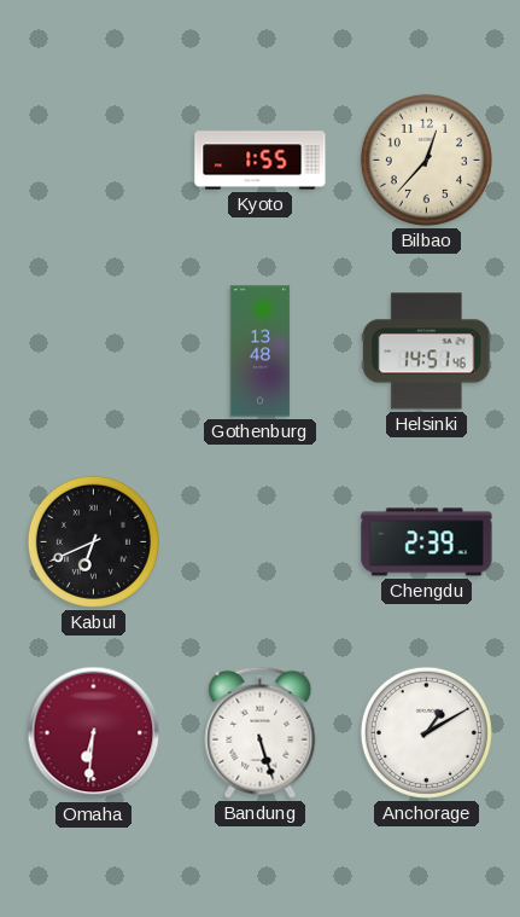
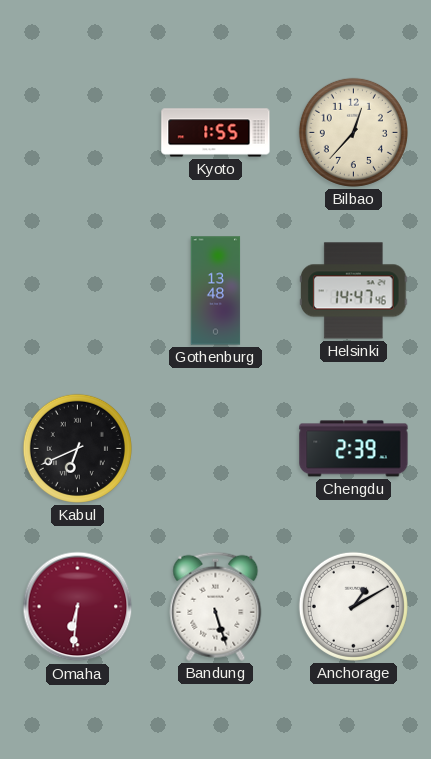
Helsinki: 14:51 -> 14:47
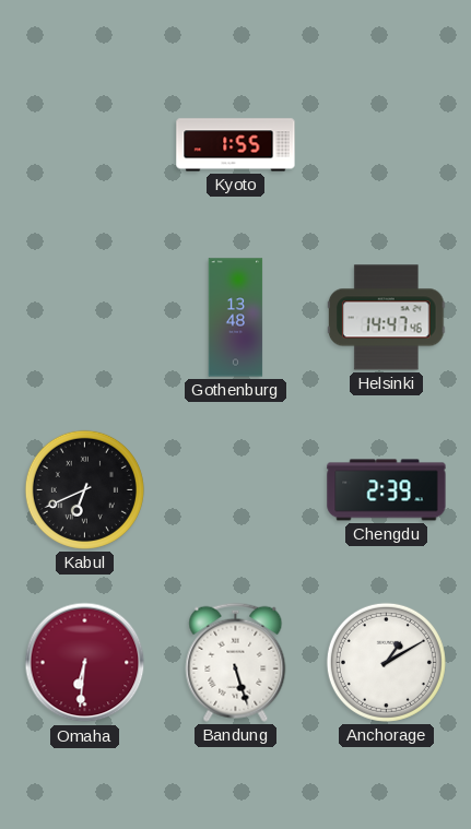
Bilbao: 12:37 -> none
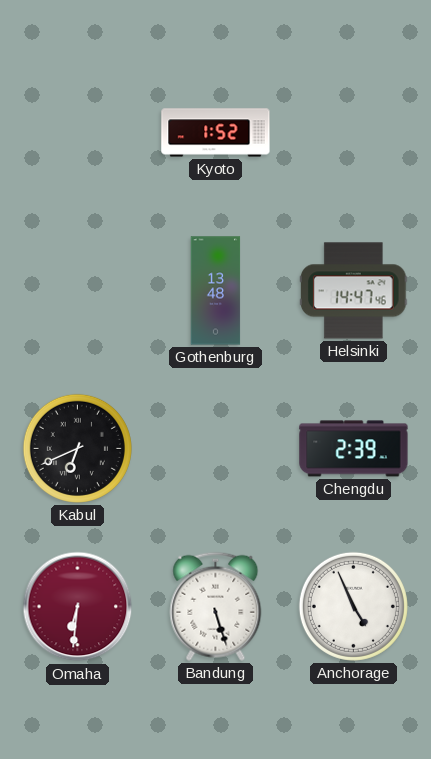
Kyoto: 1:55 -> 1:52
Anchorage: 1:10 -> 4:56
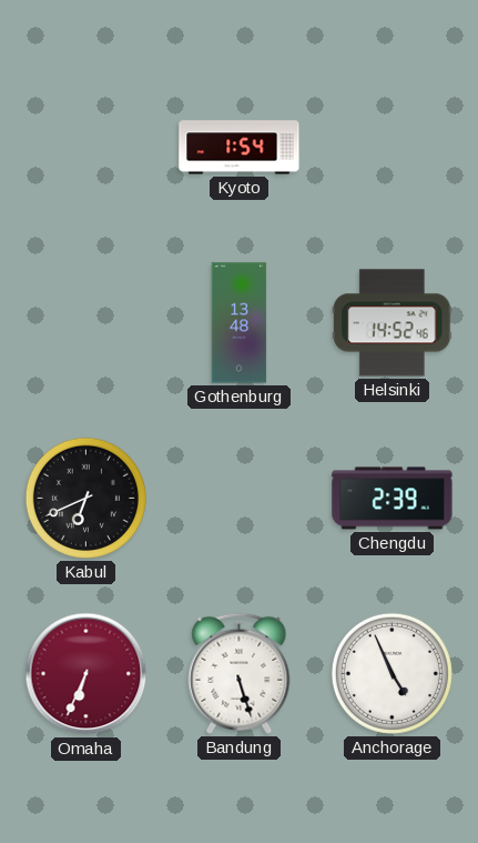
Kyoto: 1:52 -> 1:54
Helsinki: 14:47 -> 14:52
Omaha: 6:31 -> 6:34
